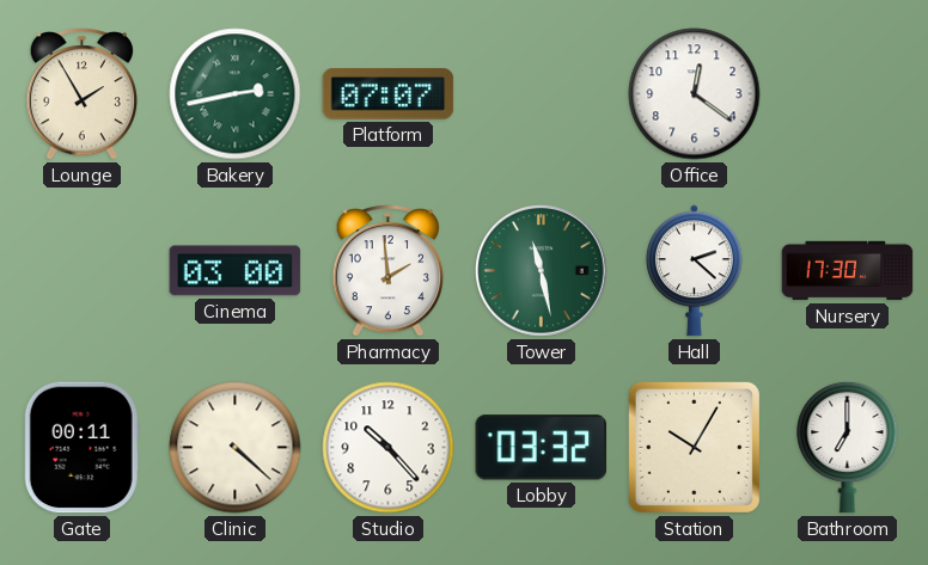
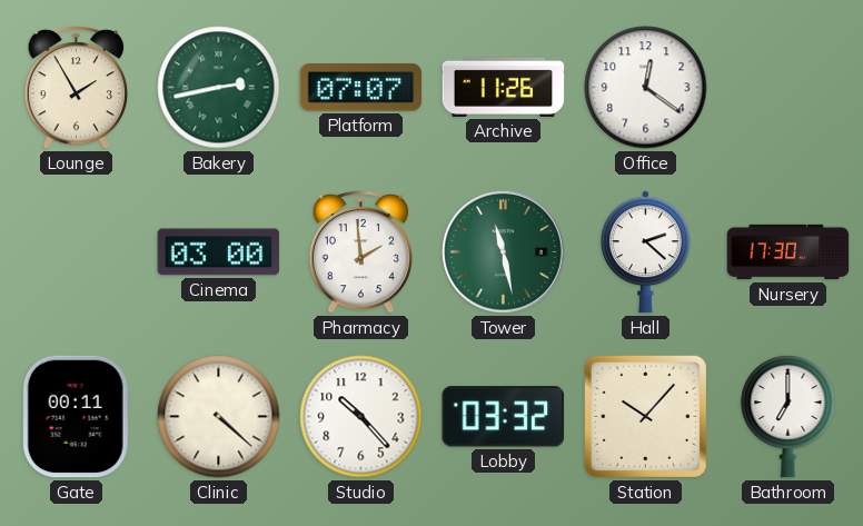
Archive: none -> 11:26
Station: 10:05 -> 10:07
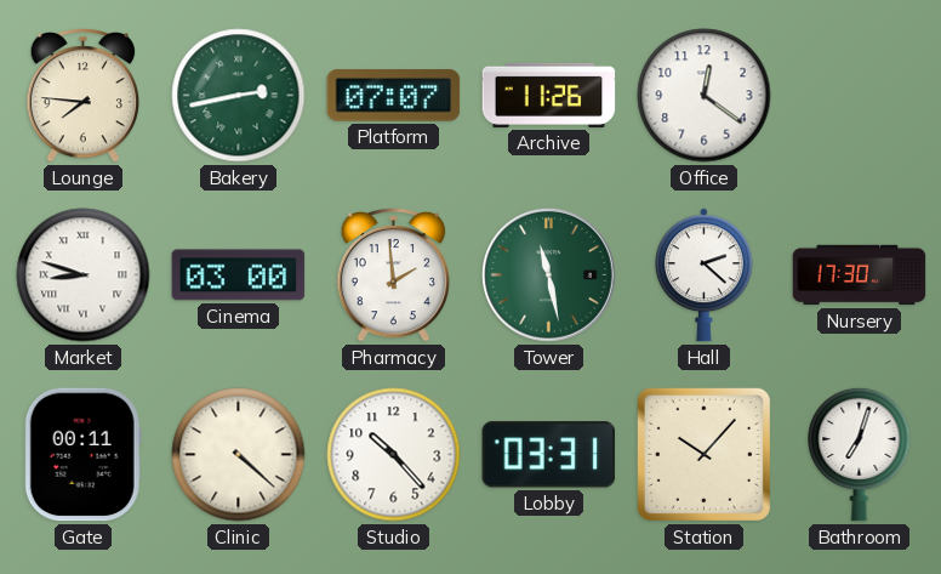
Lounge: 1:55 -> 7:46
Market: none -> 8:48
Lobby: 03:32 -> 03:31
Bathroom: 7:00 -> 7:03
